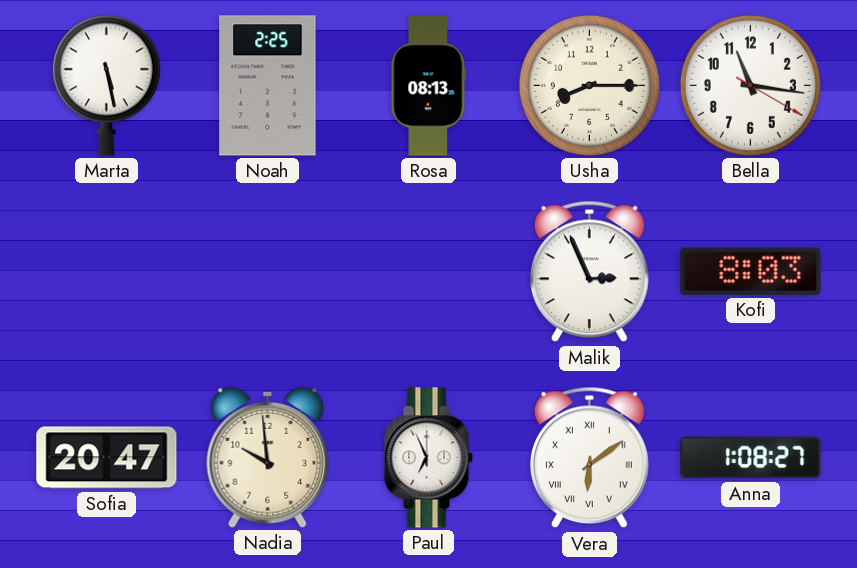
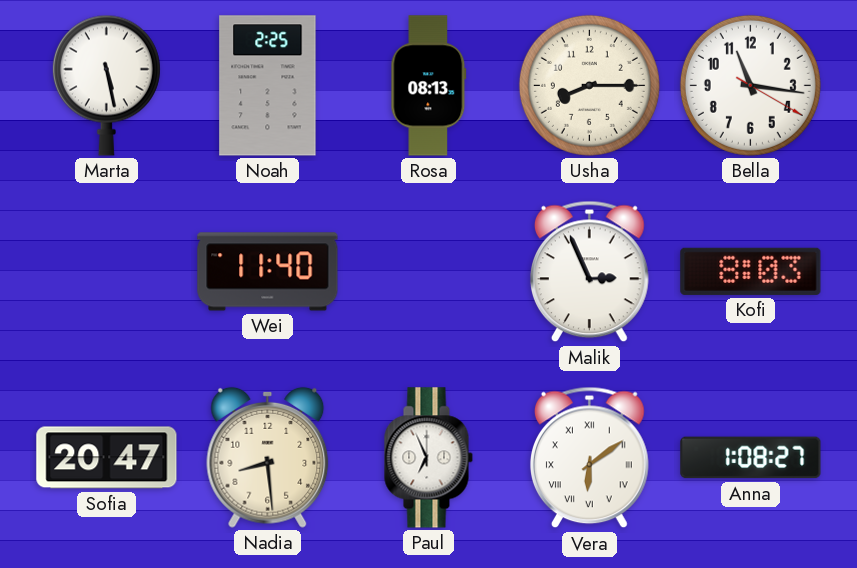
Wei: none -> 11:40
Nadia: 9:59 -> 8:29
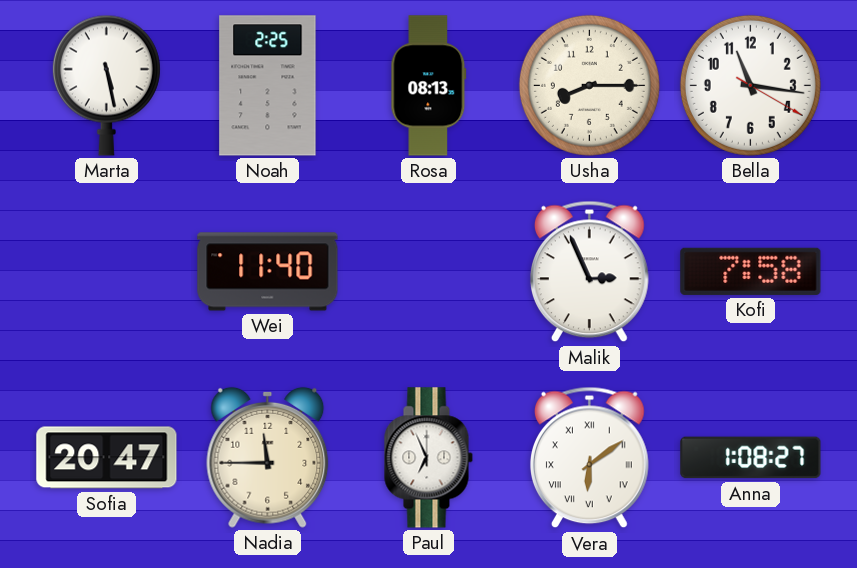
Kofi: 8:03 -> 7:58
Nadia: 8:29 -> 11:45
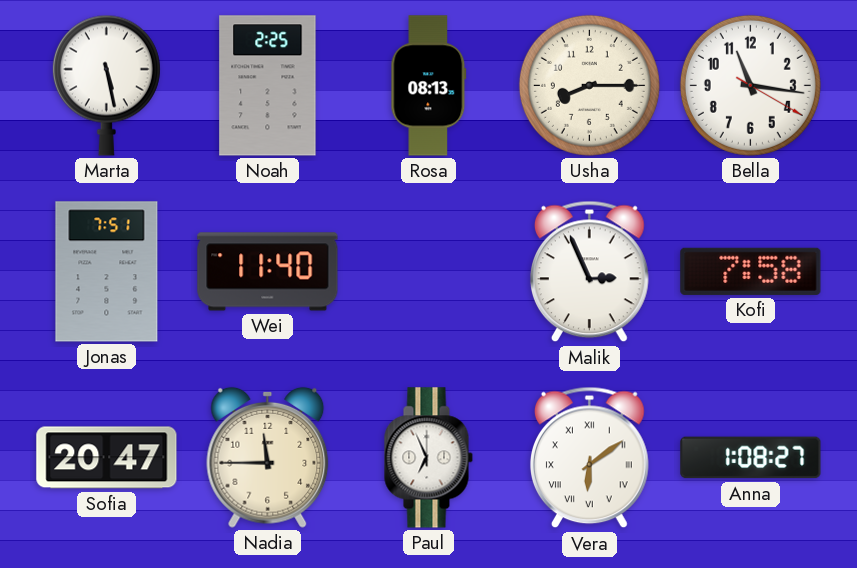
Jonas: none -> 7:51
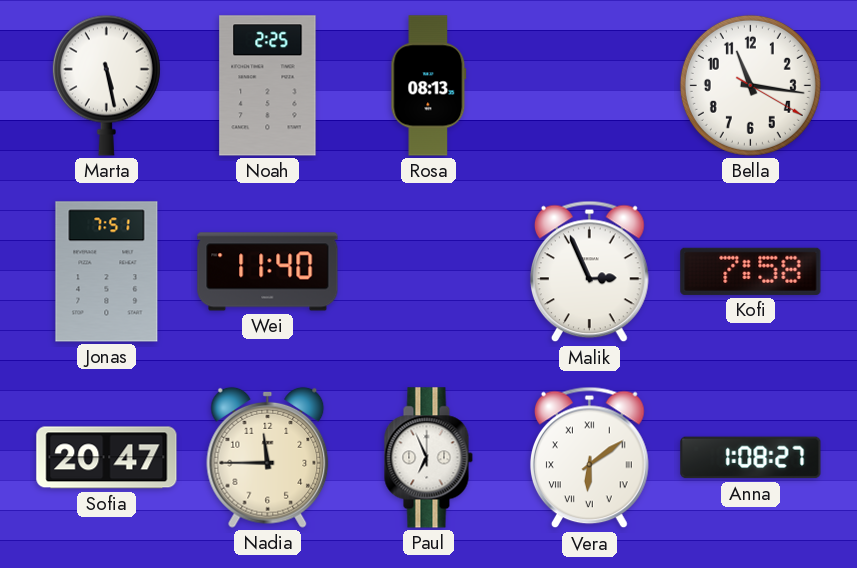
Usha: 8:15 -> none
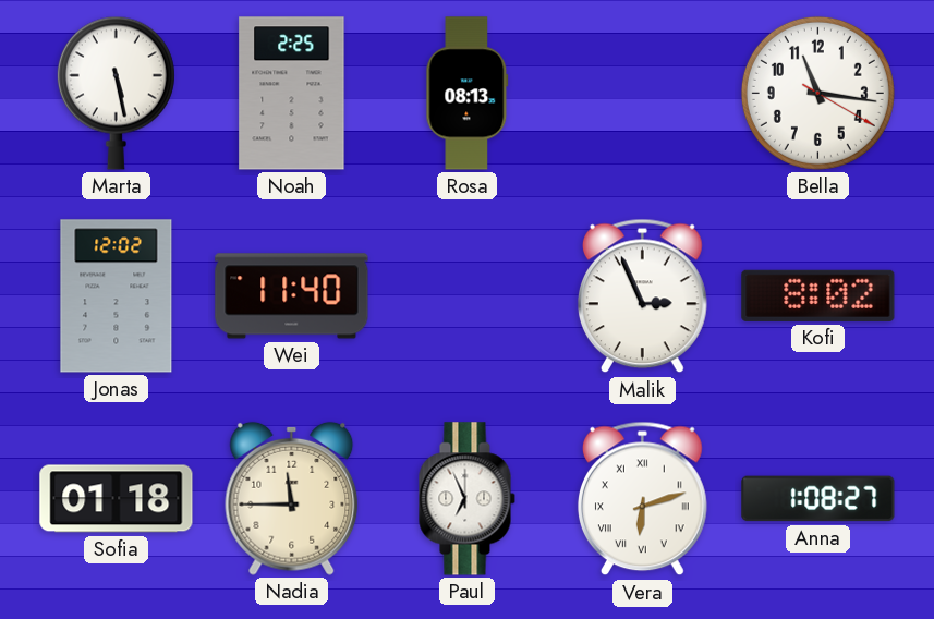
Jonas: 7:51 -> 12:02
Kofi: 7:58 -> 8:02
Sofia: 20:47 -> 01:18
Vera: 6:09 -> 6:12
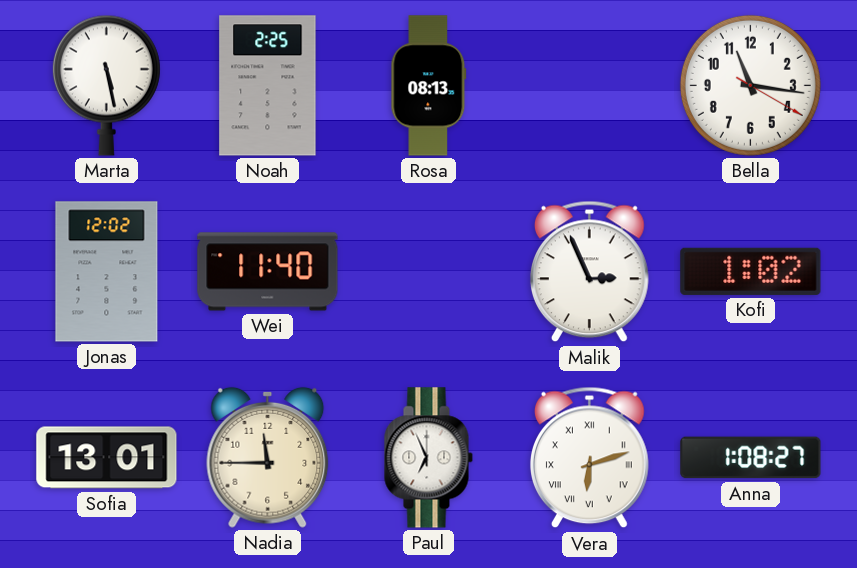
Kofi: 8:02 -> 1:02
Sofia: 01:18 -> 13:01
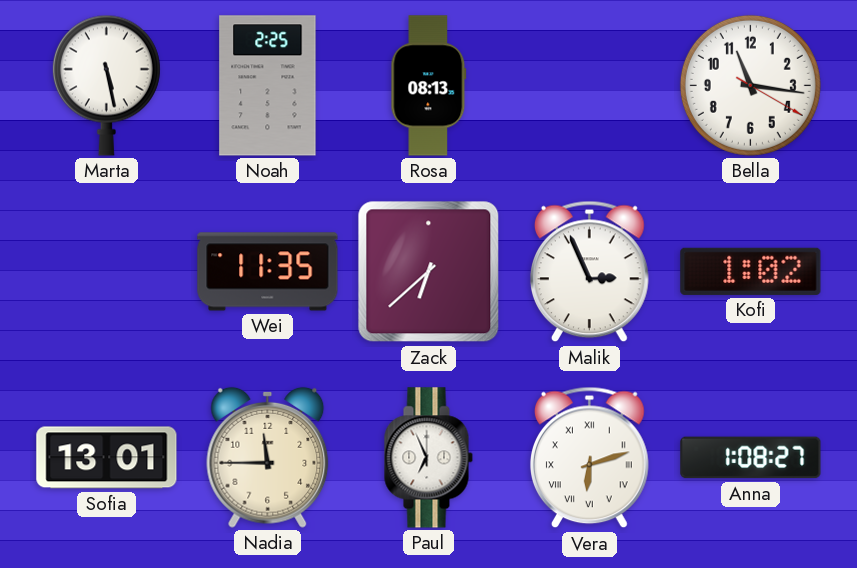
Jonas: 12:02 -> none
Wei: 11:40 -> 11:35
Zack: none -> 6:38
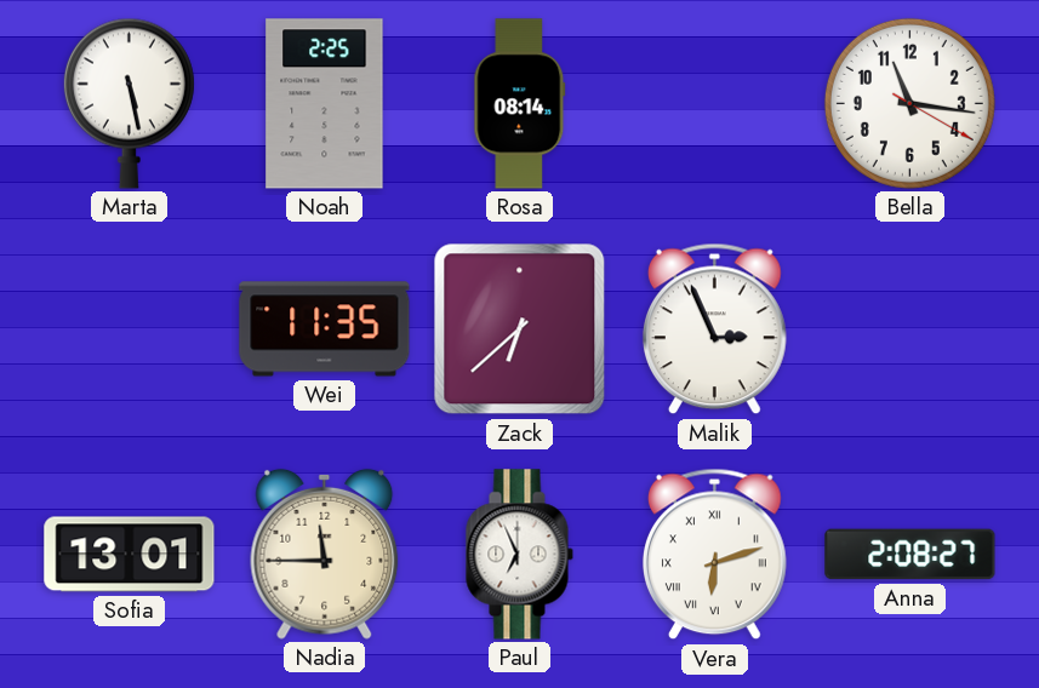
Rosa: 08:13 -> 08:14
Kofi: 1:02 -> none
Anna: 1:08 -> 2:08
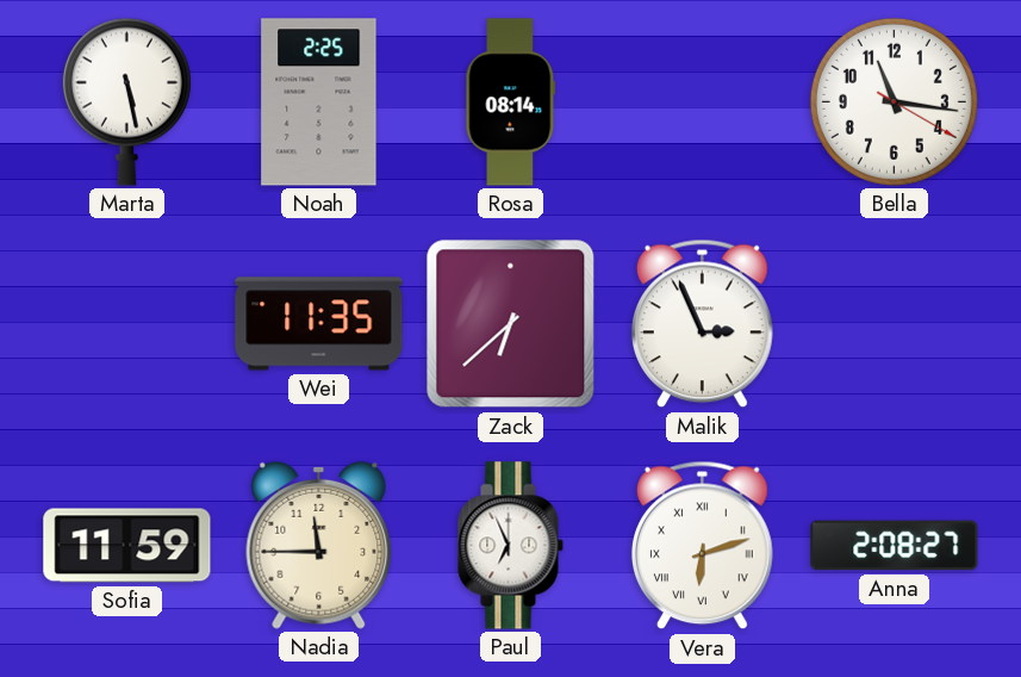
Sofia: 13:01 -> 11:59
